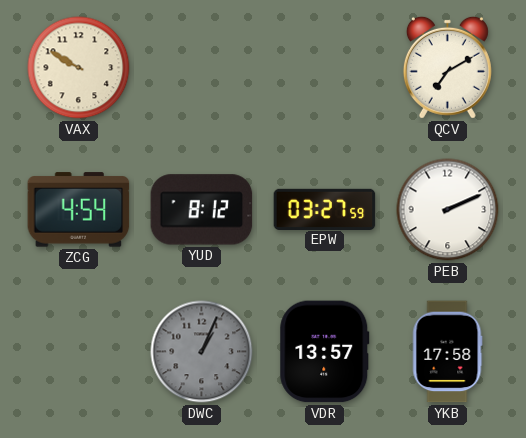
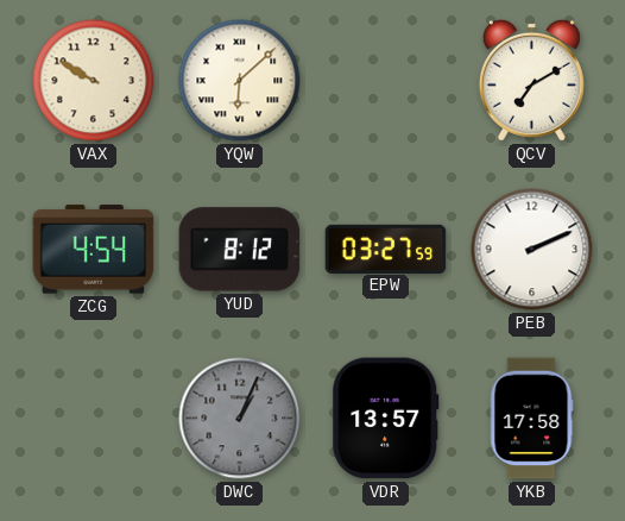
YQW: none -> 6:08
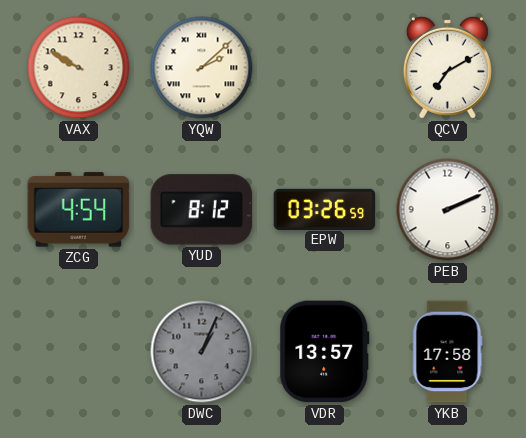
YQW: 6:08 -> 2:08
EPW: 03:27 -> 03:26
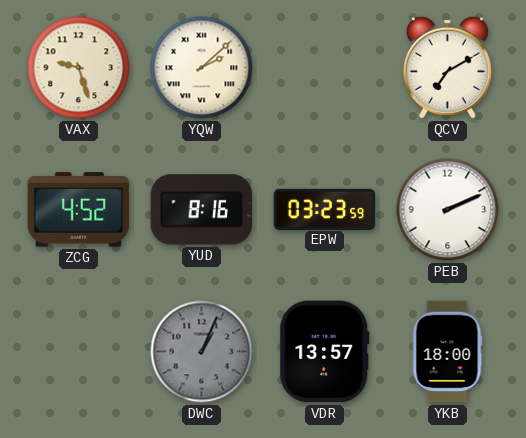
VAX: 9:50 -> 9:27
ZCG: 4:54 -> 4:52
YUD: 8:12 -> 8:16
EPW: 03:26 -> 03:23
YKB: 17:58 -> 18:00
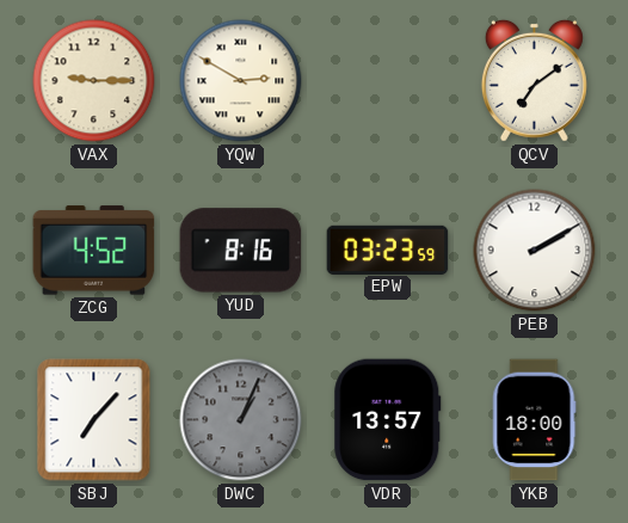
VAX: 9:27 -> 9:15
YQW: 2:08 -> 2:50
QCV: 7:10 -> 7:09
PEB: 2:11 -> 2:10
SBJ: none -> 7:07
